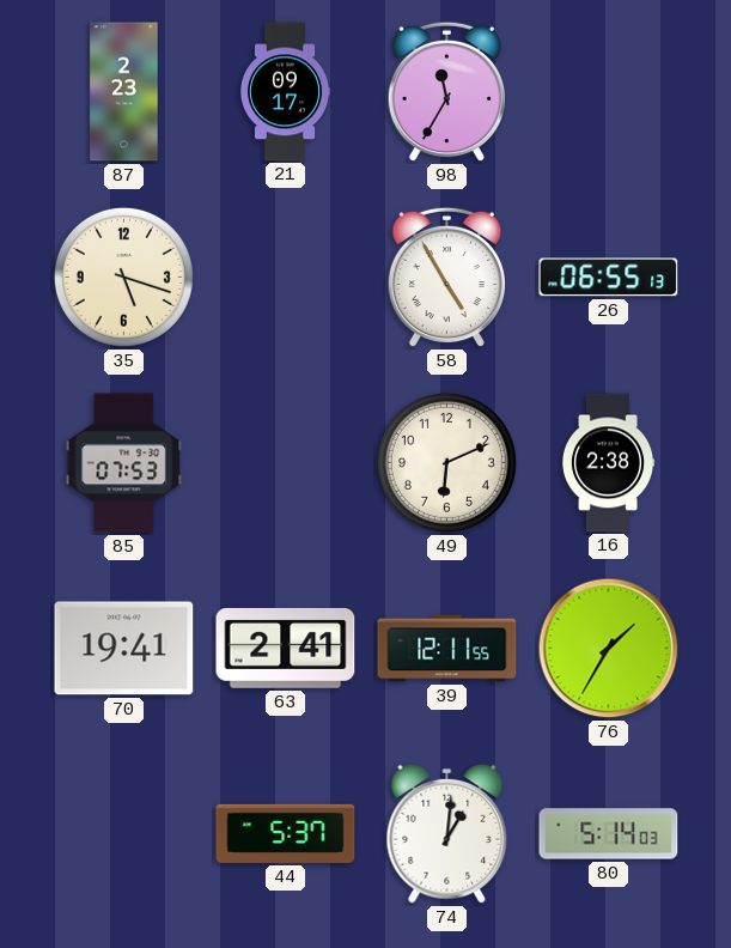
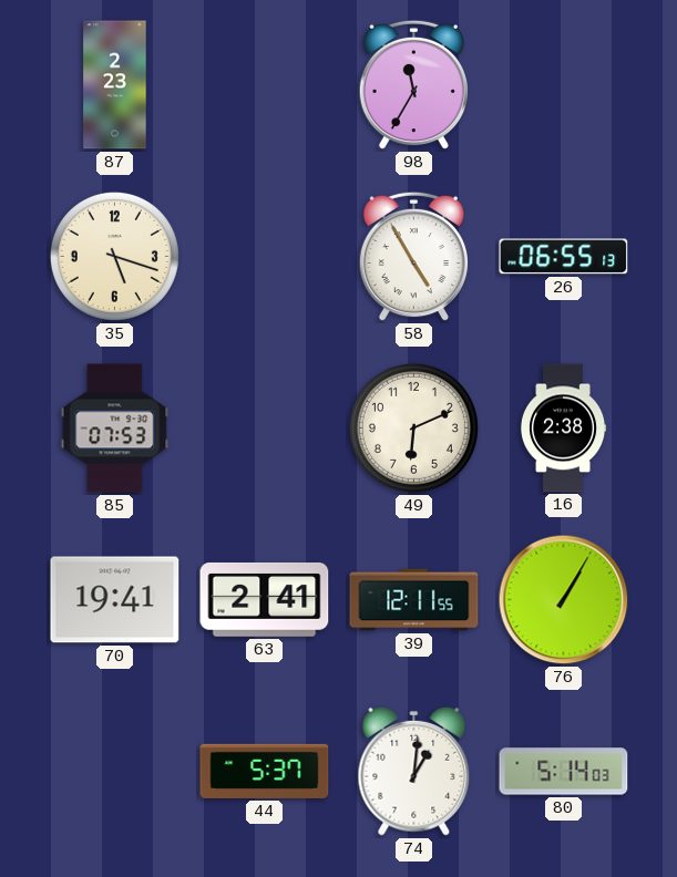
21: 09:17 -> none
76: 1:35 -> 1:05
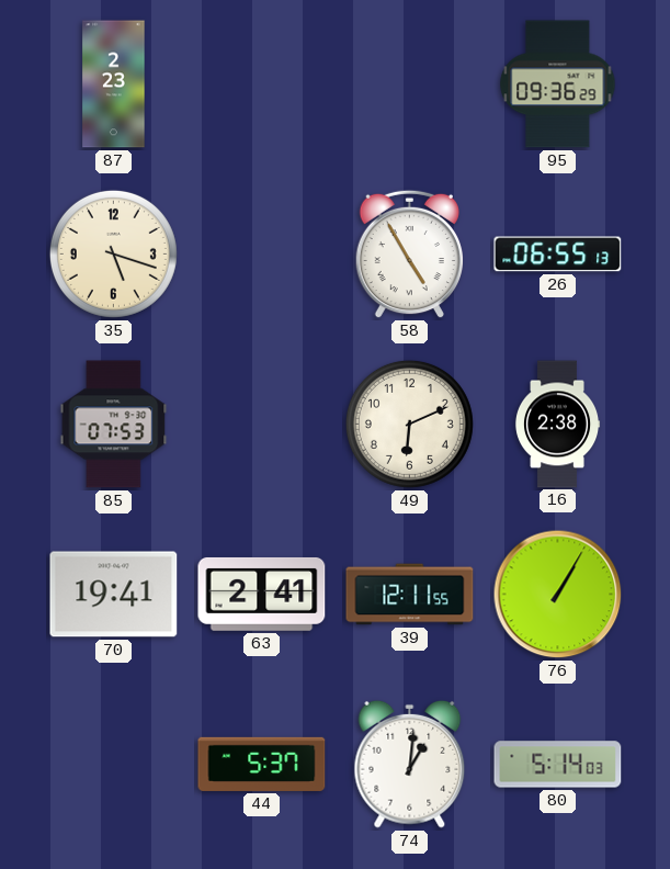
98: 11:35 -> none
95: none -> 09:36
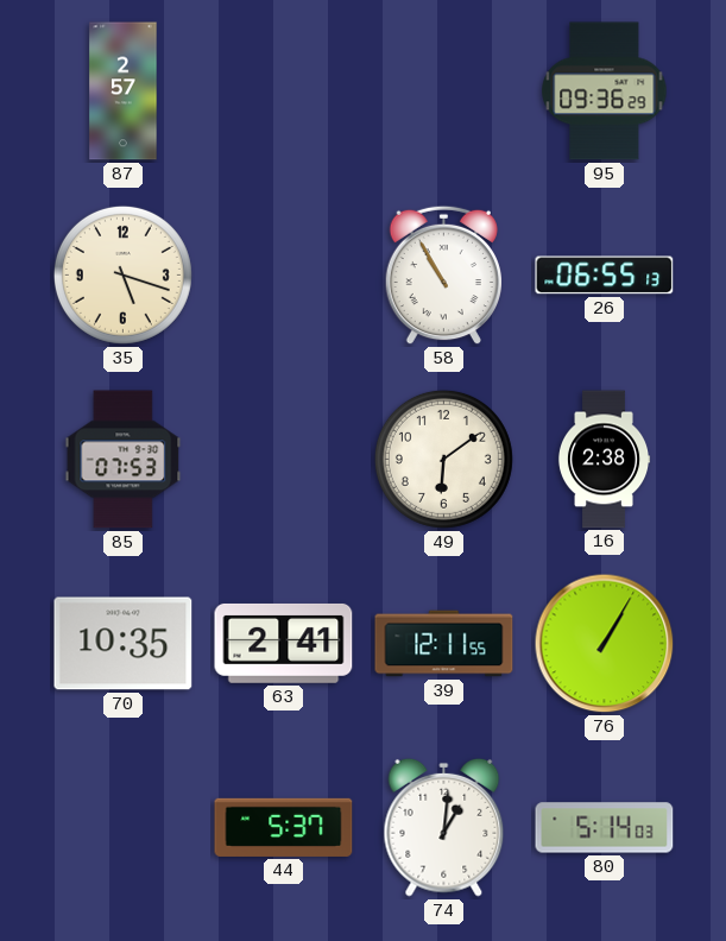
87: 2:23 -> 2:57
58: 4:55 -> 10:55
49: 6:11 -> 6:09
70: 19:41 -> 10:35
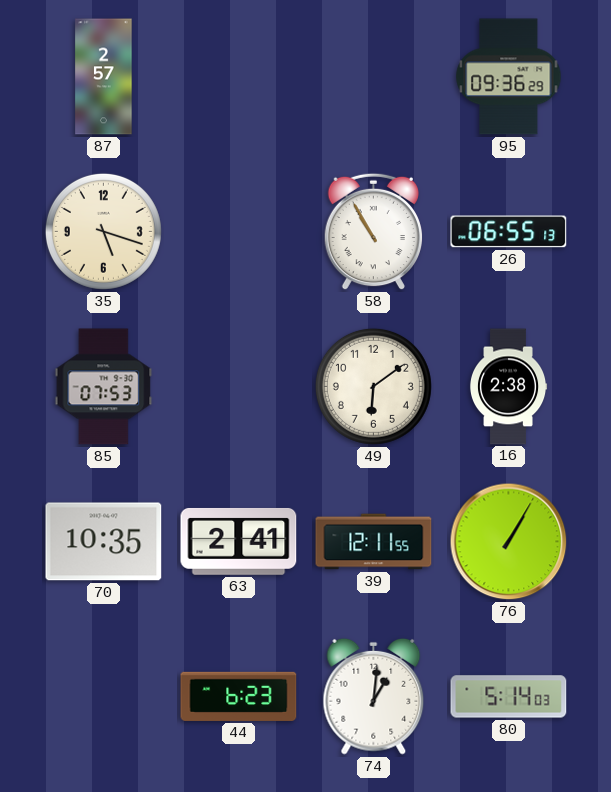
44: 5:37 -> 6:23
